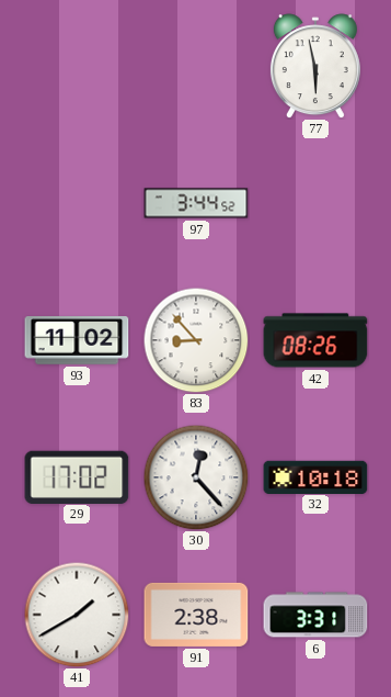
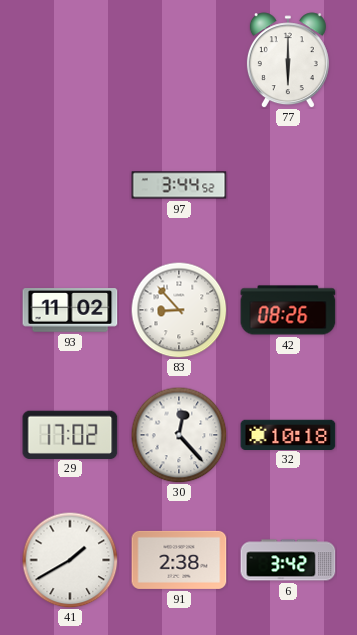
77: 5:58 -> 6:00
6: 3:31 -> 3:42
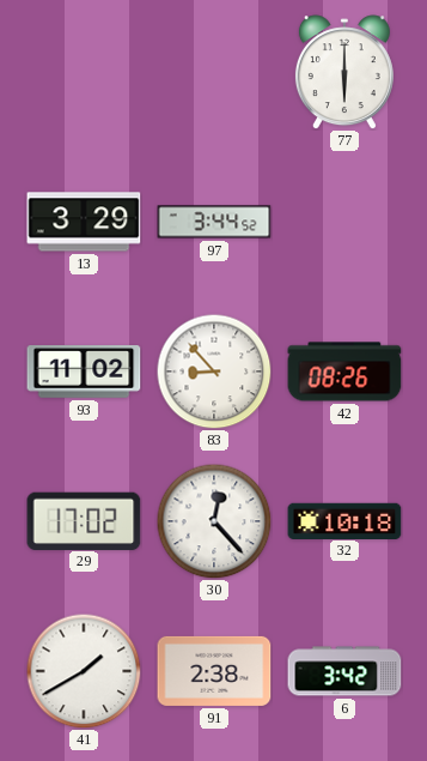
13: none -> 3:29
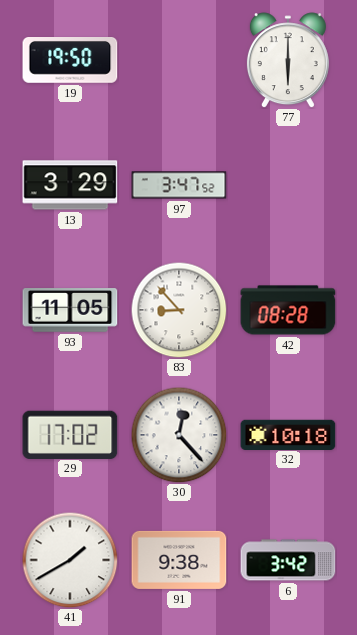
19: none -> 19:50
97: 3:44 -> 3:47
93: 11:02 -> 11:05
42: 08:26 -> 08:28
91: 2:38 -> 9:38
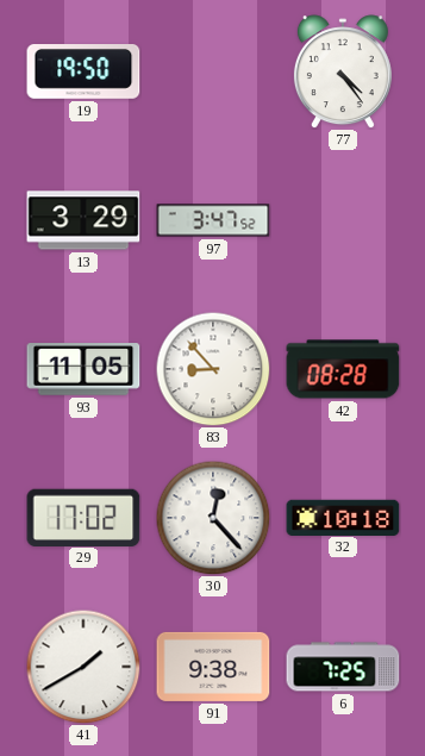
77: 6:00 -> 4:24
6: 3:42 -> 7:25
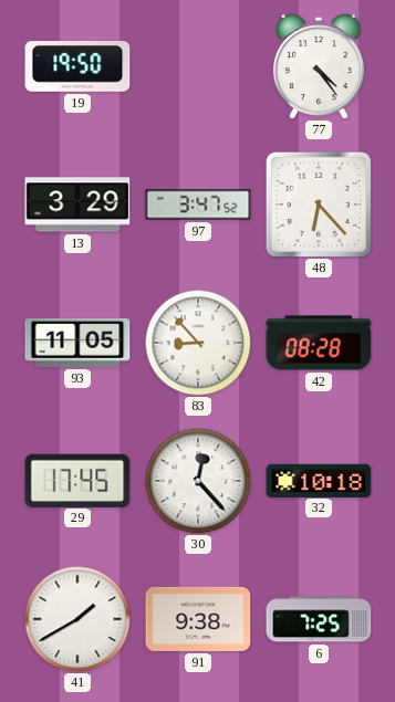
48: none -> 6:23
29: 17:02 -> 17:45
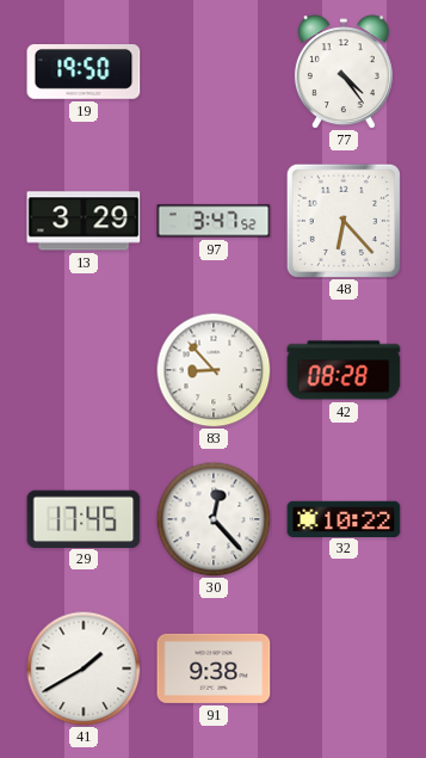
93: 11:05 -> none
32: 10:18 -> 10:22
6: 7:25 -> none
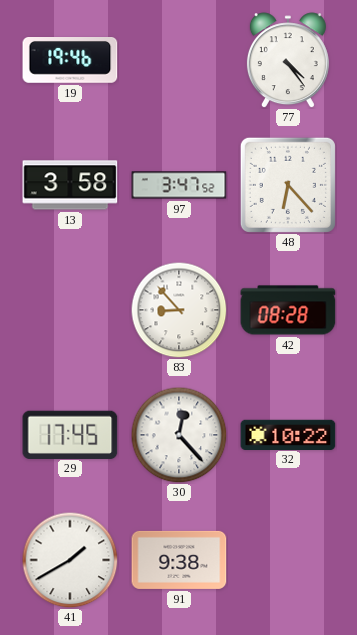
19: 19:50 -> 19:46
13: 3:29 -> 3:58
